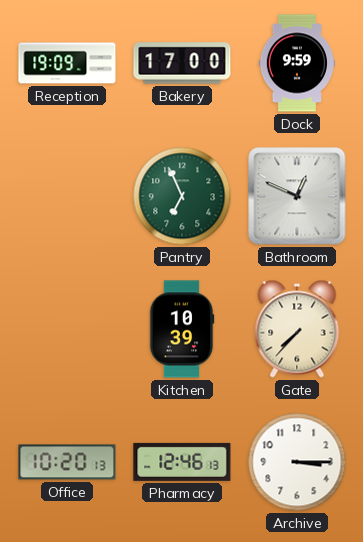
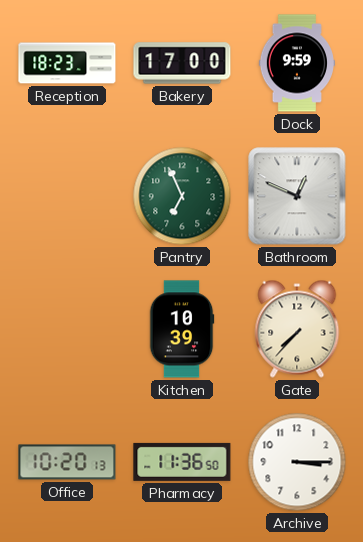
Reception: 19:09 -> 18:23
Pharmacy: 12:46 -> 11:36
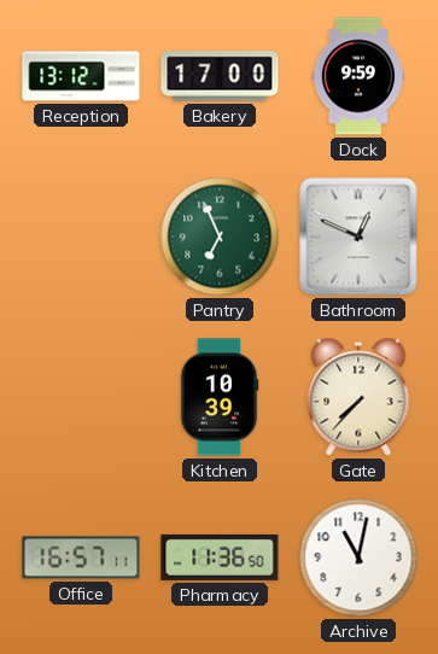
Reception: 18:23 -> 13:12
Office: 10:20 -> 16:57
Archive: 3:15 -> 11:02
